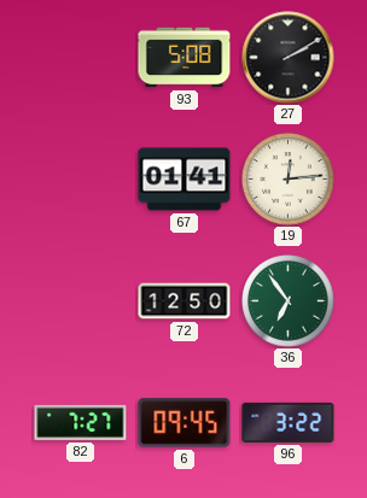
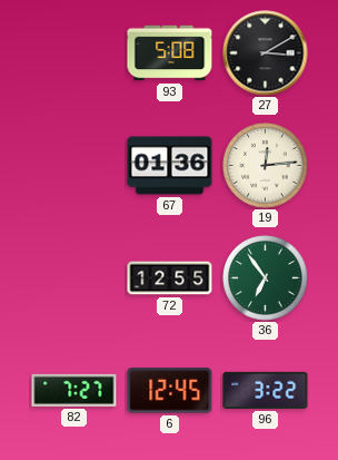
27: 2:10 -> 3:10
67: 01:41 -> 01:36
72: 12:50 -> 12:55
6: 09:45 -> 12:45
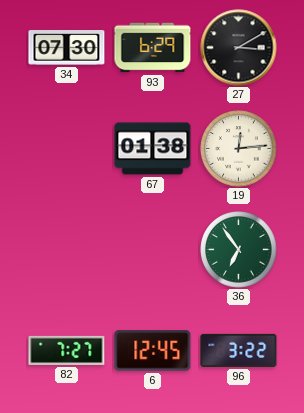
34: none -> 07:30
93: 5:08 -> 6:29
67: 01:36 -> 01:38
72: 12:55 -> none
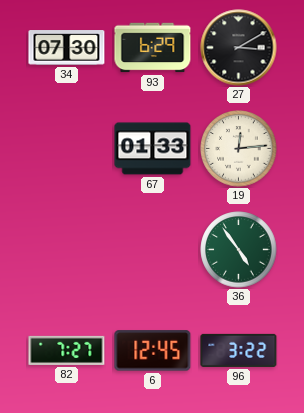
67: 01:38 -> 01:33
36: 6:54 -> 4:54
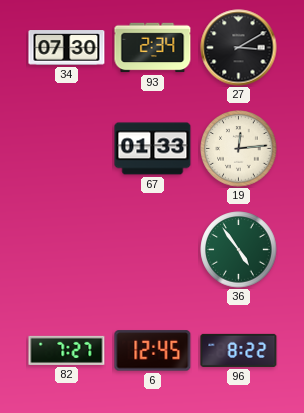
93: 6:29 -> 2:34
96: 3:22 -> 8:22
